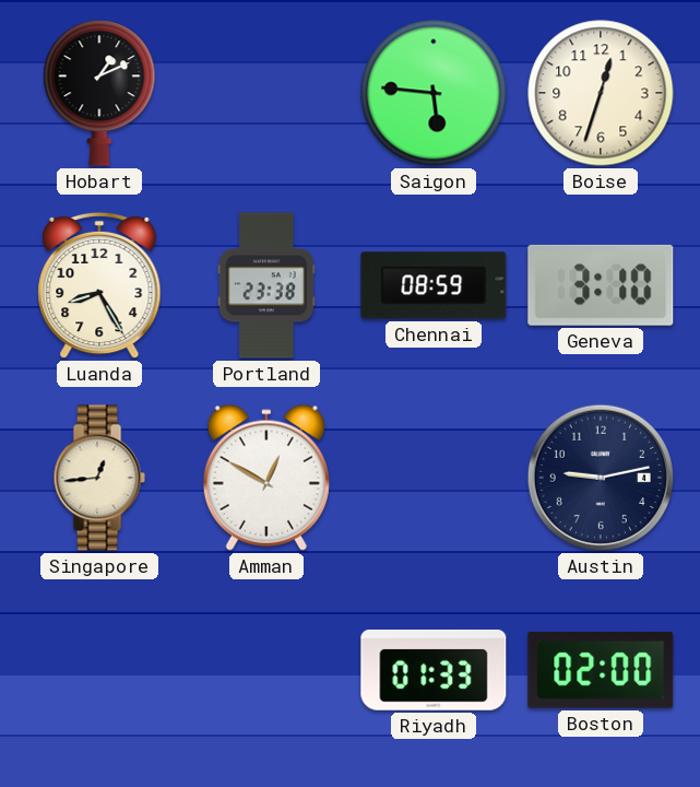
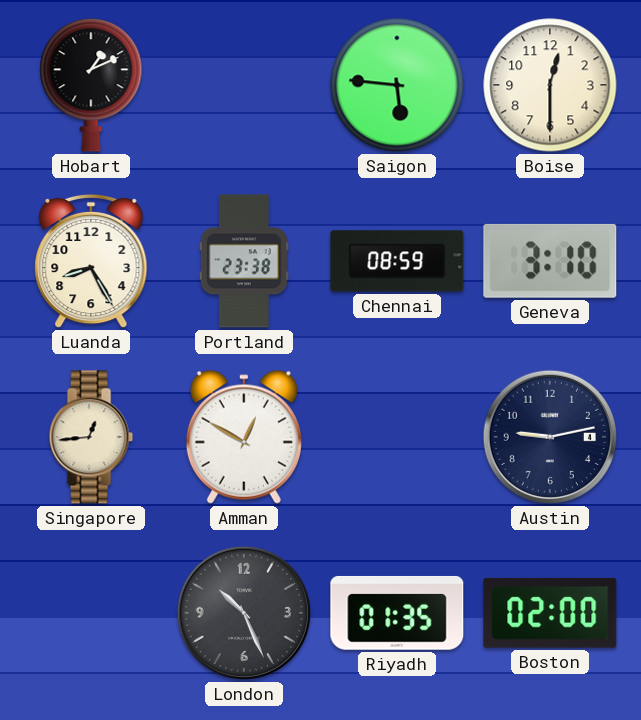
Boise: 12:33 -> 12:30
London: none -> 10:26
Riyadh: 01:33 -> 01:35
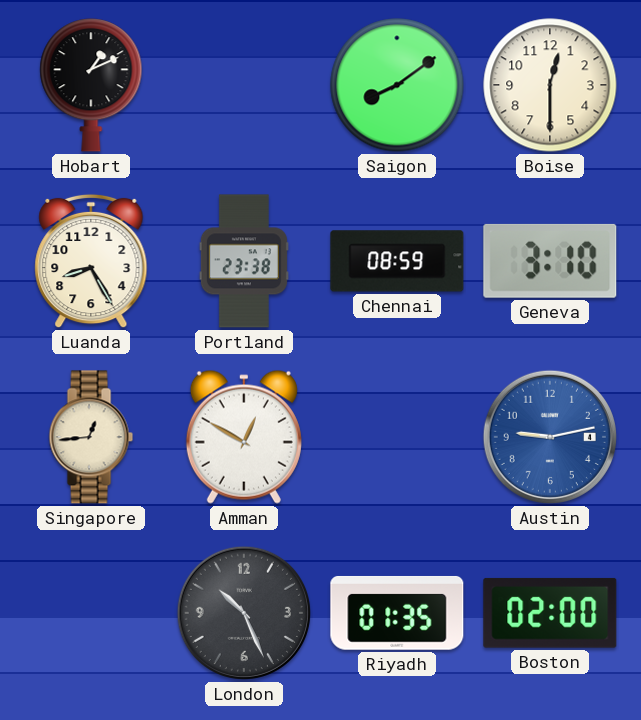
Saigon: 5:46 -> 8:09
Austin dial: navy -> blue
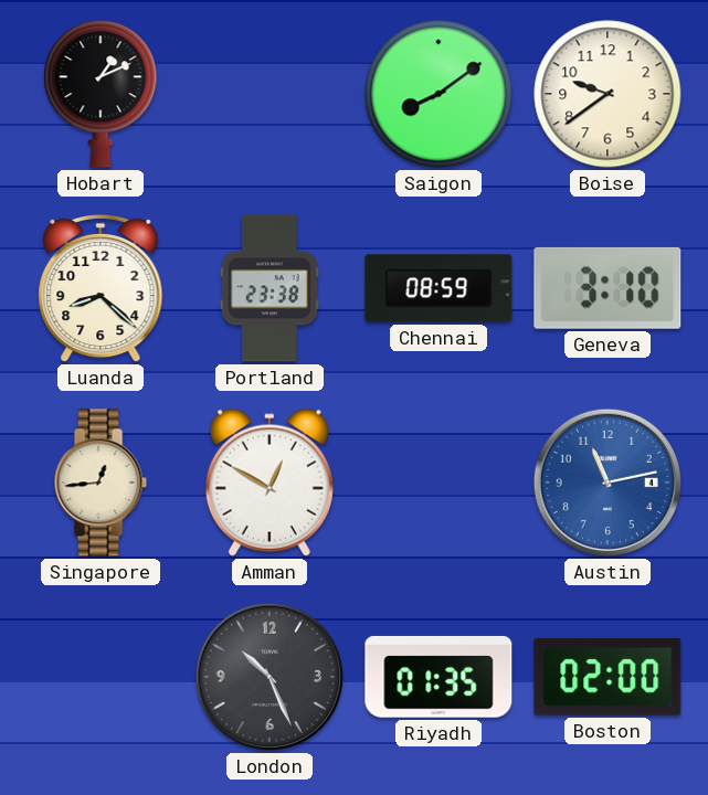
Boise: 12:30 -> 9:39
Luanda: 8:25 -> 8:22
Austin: 9:13 -> 11:13
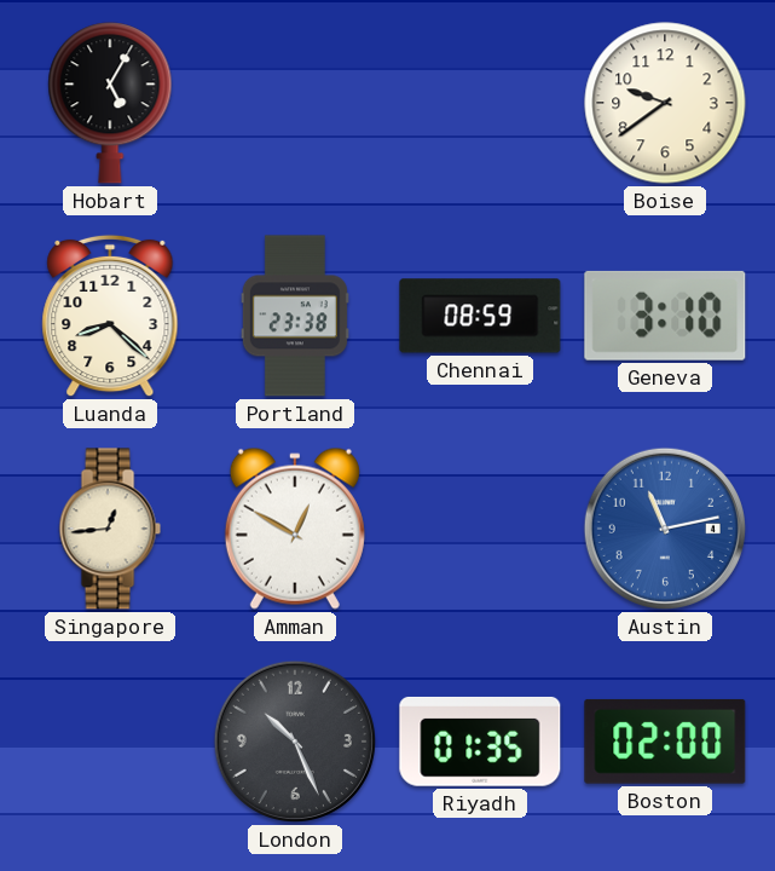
Hobart: 1:11 -> 5:05
Saigon: 8:09 -> none
